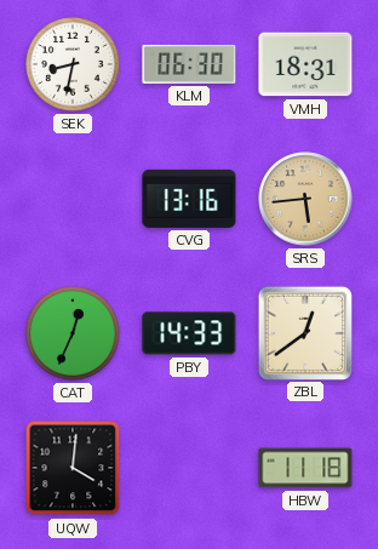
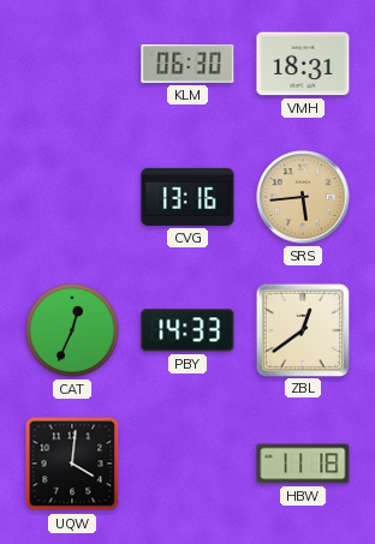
SEK: 8:32 -> none
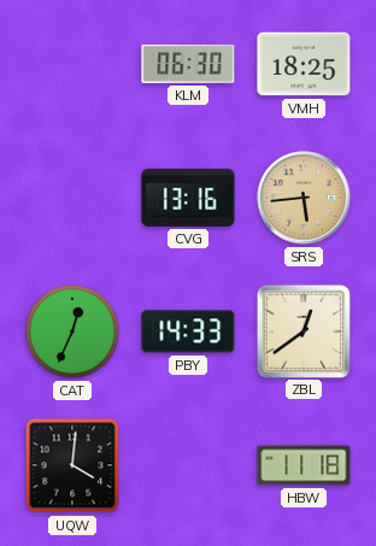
VMH: 18:31 -> 18:25
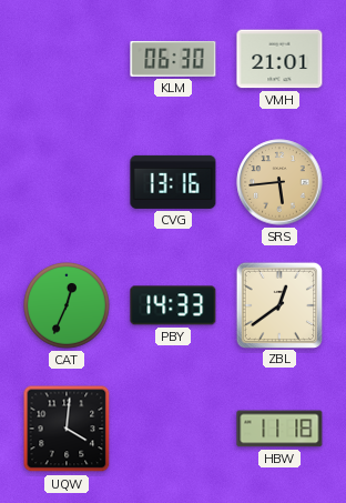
VMH: 18:25 -> 21:01
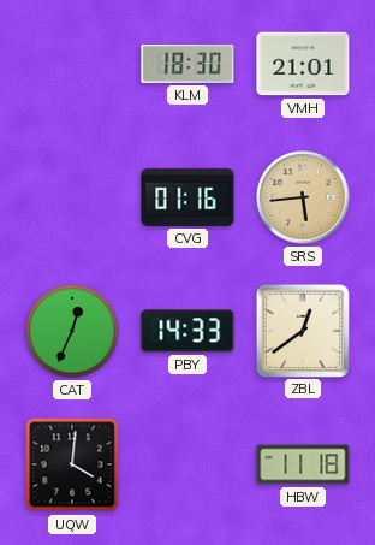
KLM: 06:30 -> 18:30
CVG: 13:16 -> 01:16
